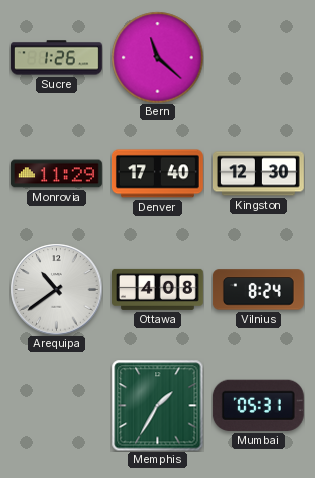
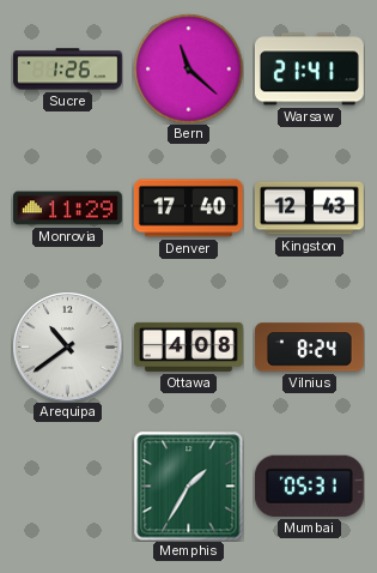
Warsaw: none -> 21:41
Kingston: 12:30 -> 12:43
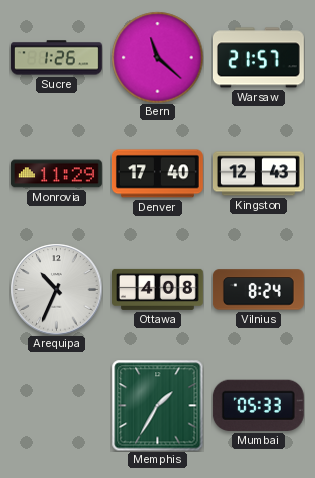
Warsaw: 21:41 -> 21:57
Arequipa: 10:39 -> 10:34
Mumbai: 05:31 -> 05:33
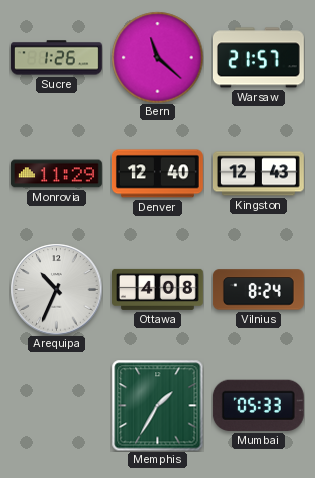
Denver: 17:40 -> 12:40
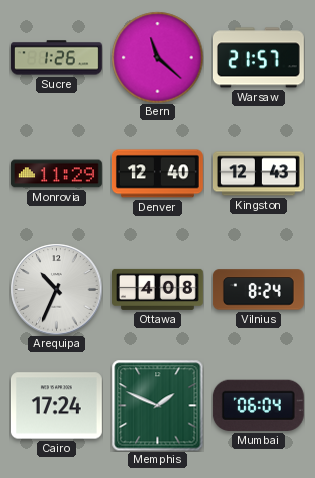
Cairo: none -> 17:24
Memphis: 1:35 -> 1:49
Mumbai: 05:33 -> 06:04
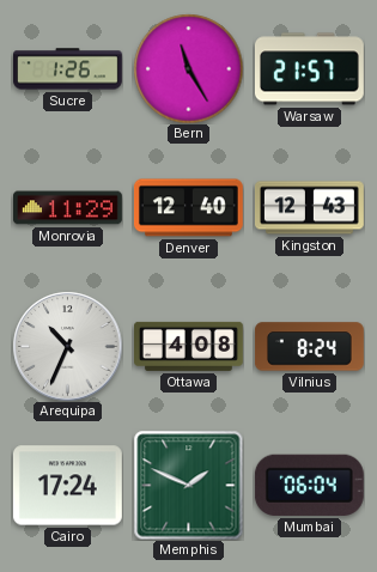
Bern: 11:22 -> 11:25
